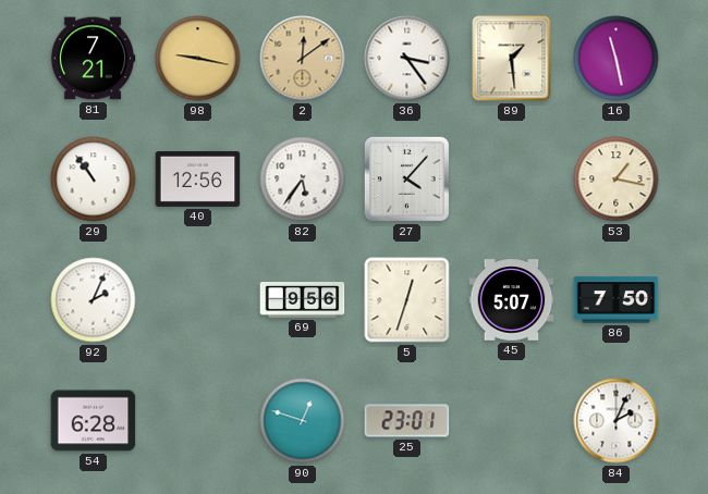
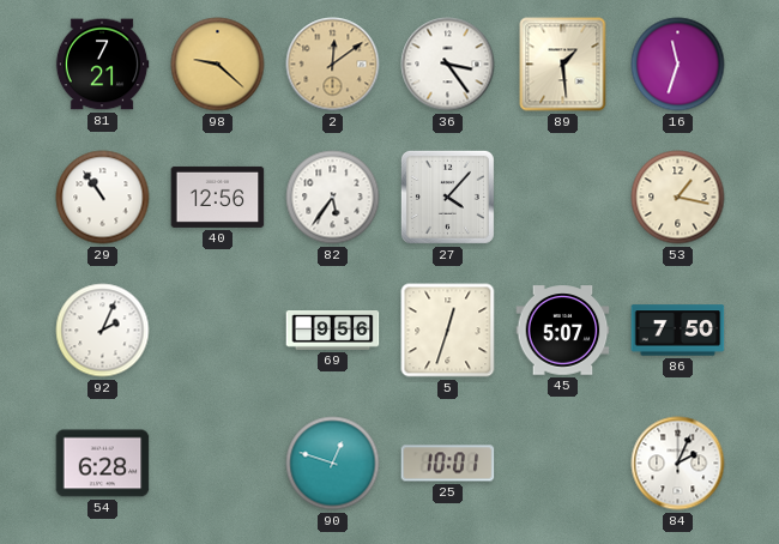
98: 9:17 -> 9:22
16: 11:28 -> 11:33
25: 23:01 -> 10:01
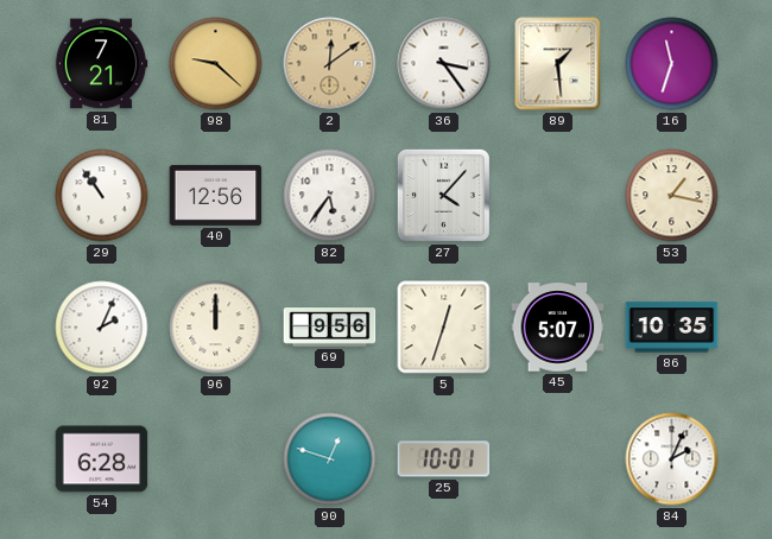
96: none -> 12:00
86: 7:50 -> 10:35
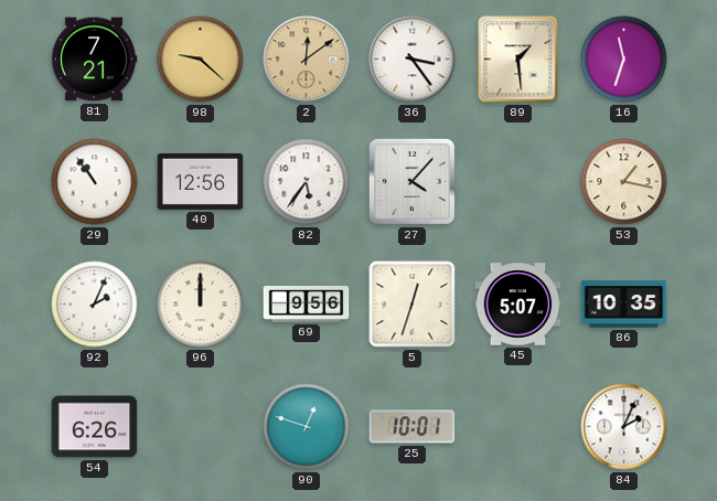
54: 6:28 -> 6:26
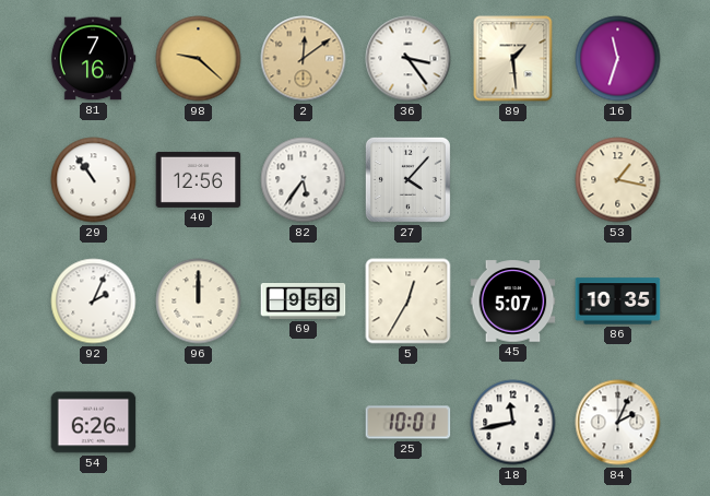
81: 7:21 -> 7:16
5: 12:33 -> 12:35
90: 12:48 -> none
18: none -> 11:43
